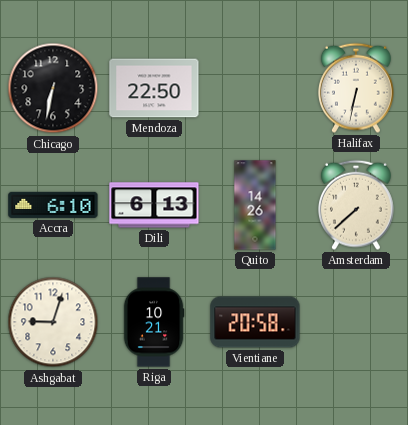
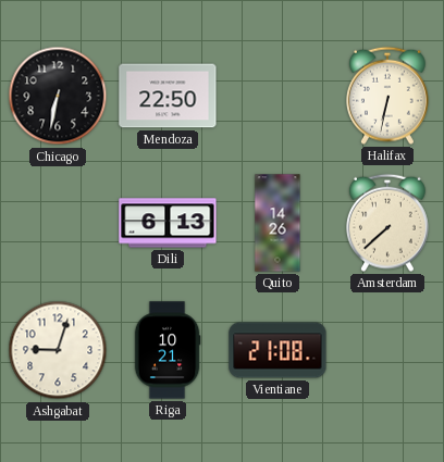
Accra: 6:10 -> none
Vientiane: 20:58 -> 21:08
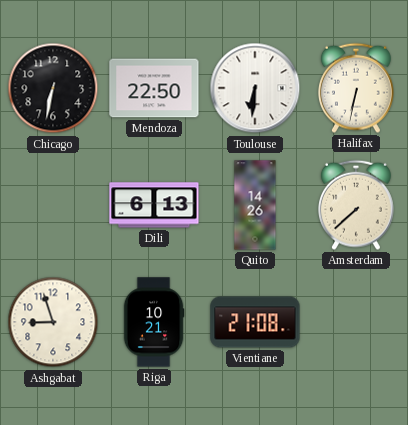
Toulouse: none -> 6:31
Ashgabat: 9:03 -> 8:57
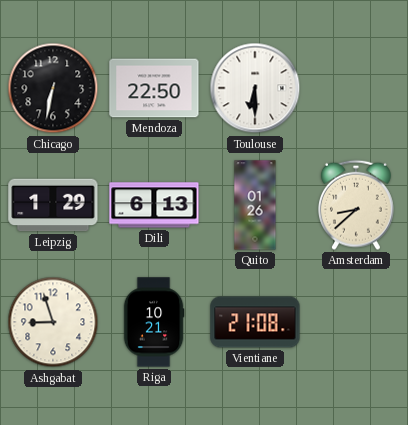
Toulouse: 6:31 -> 6:30
Halifax: 6:32 -> none
Leipzig: none -> 1:29
Quito: 14:26 -> 01:26
Amsterdam: 7:38 -> 8:38
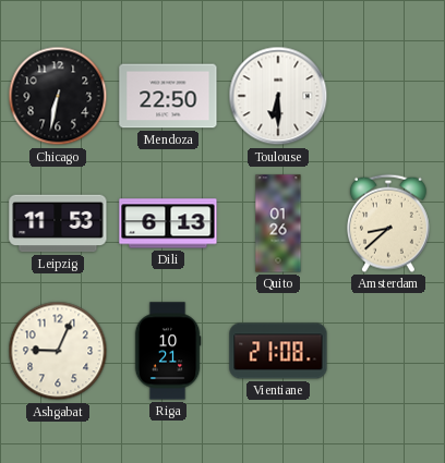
Leipzig: 1:29 -> 11:53
Ashgabat: 8:57 -> 9:04
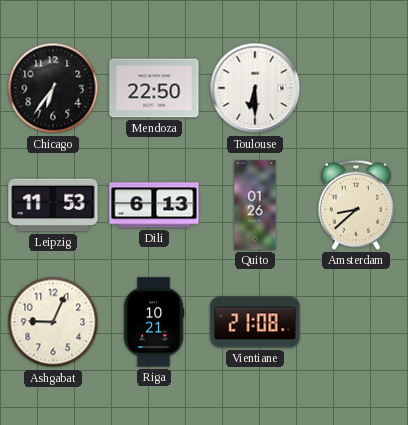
Chicago: 6:32 -> 6:36
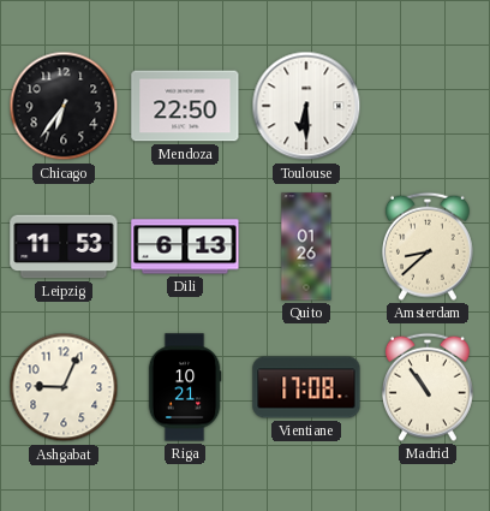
Vientiane: 21:08 -> 17:08
Madrid: none -> 10:54
